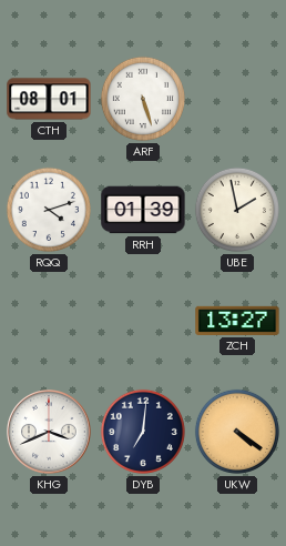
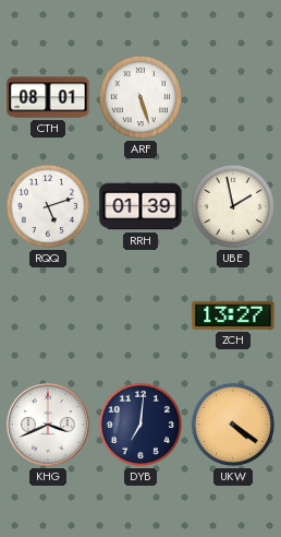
RQQ: 4:12 -> 5:12
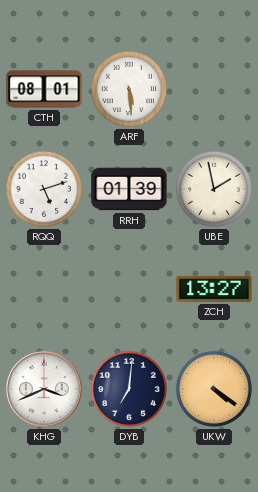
ARF: 5:27 -> 5:29
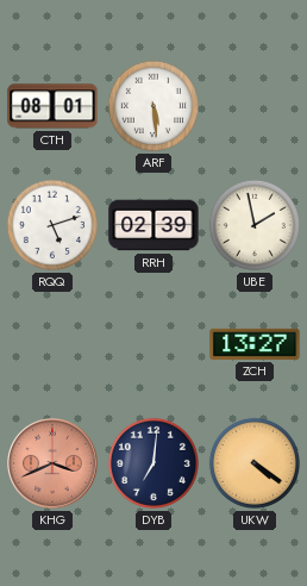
RRH: 01:39 -> 02:39
KHG dial: white -> salmon
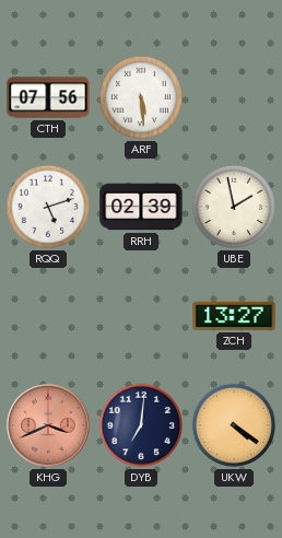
CTH: 08:01 -> 07:56
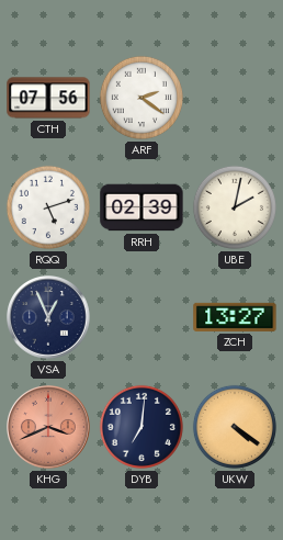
ARF: 5:29 -> 2:21
UBE: 1:58 -> 2:02
VSA: none -> 12:56
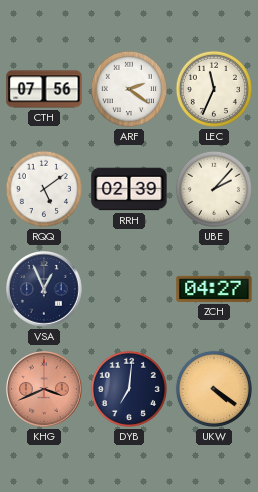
LEC: none -> 11:34
RQQ: 5:12 -> 5:09
UBE: 2:02 -> 2:07
ZCH: 13:27 -> 04:27
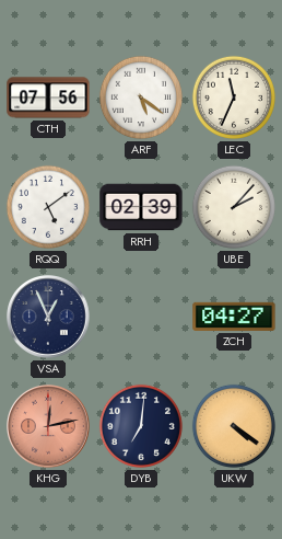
ARF: 2:21 -> 5:21
KHG: 3:41 -> 12:13
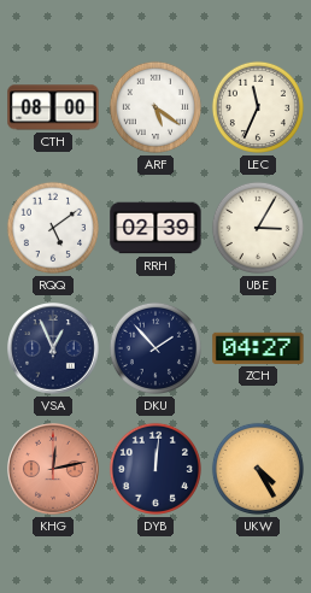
CTH: 07:56 -> 08:00
UBE: 2:07 -> 3:05
DKU: none -> 1:53
DYB: 7:01 -> 12:01
UKW: 4:21 -> 4:25
